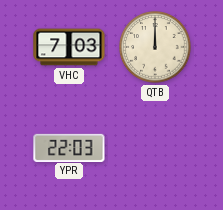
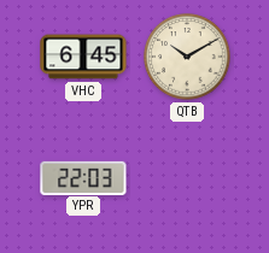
VHC: 7:03 -> 6:45
QTB: 12:00 -> 10:10
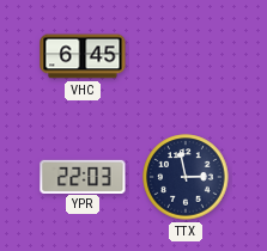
QTB: 10:10 -> none
TTX: none -> 2:58
